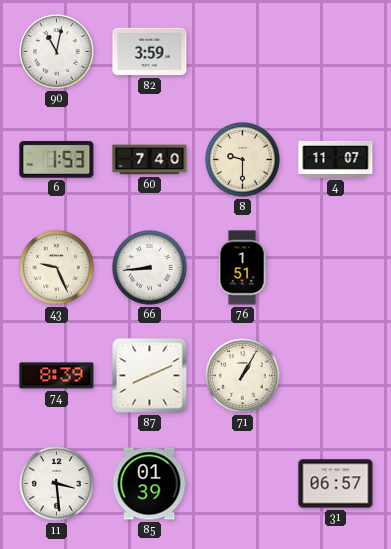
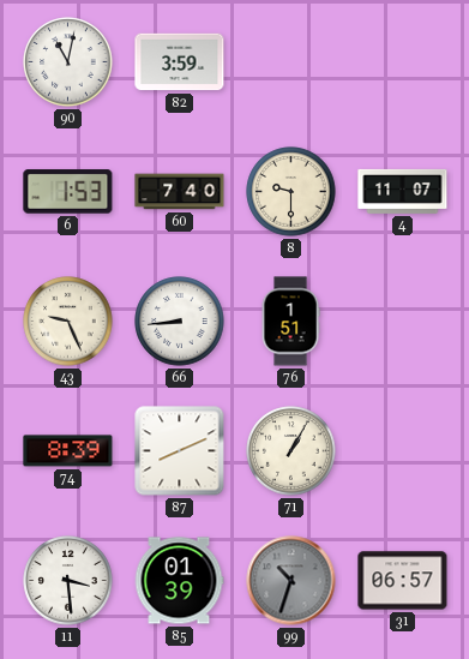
99: none -> 10:33
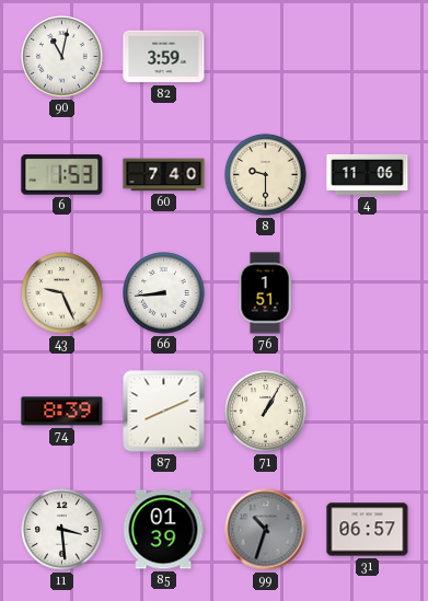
4: 11:07 -> 11:06
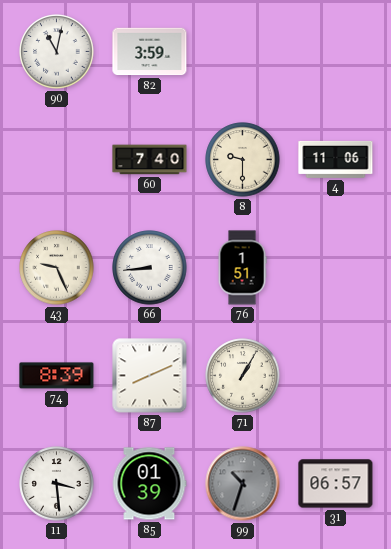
6: 1:53 -> none
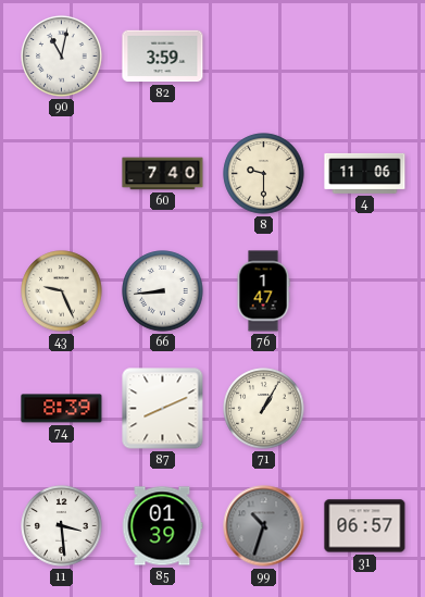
76: 1:51 -> 1:47
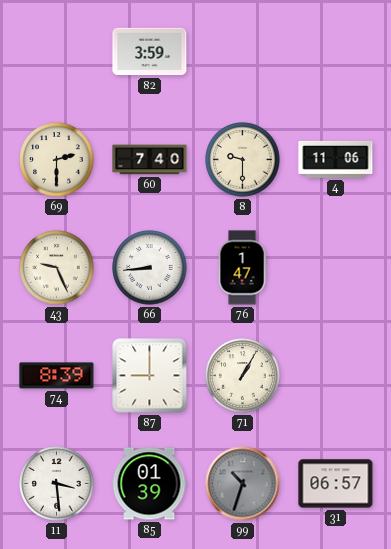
90: 11:02 -> none
69: none -> 2:30
87: 8:11 -> 9:00
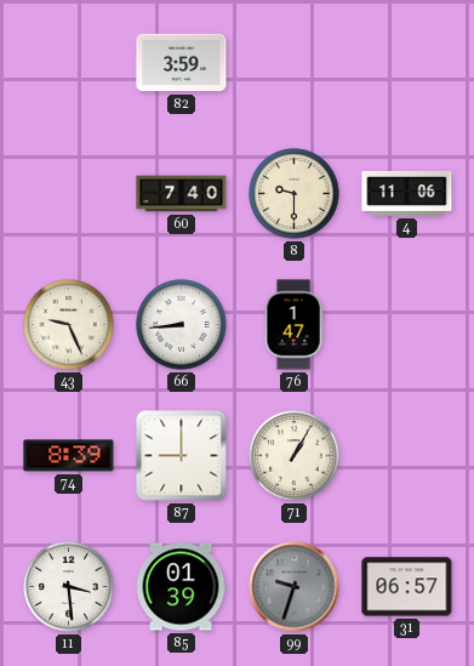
69: 2:30 -> none
99: 10:33 -> 9:33
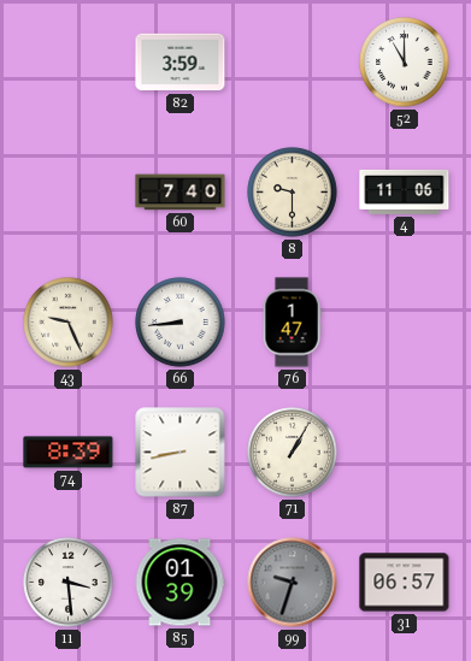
52: none -> 11:00
87: 9:00 -> 8:43
